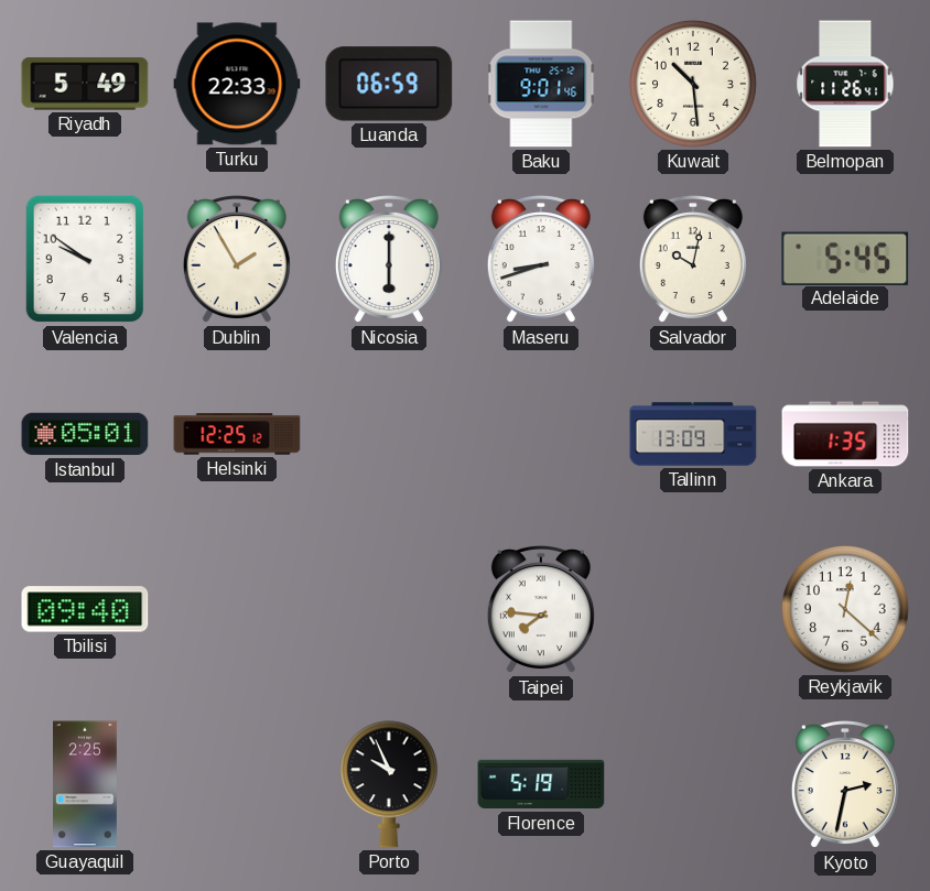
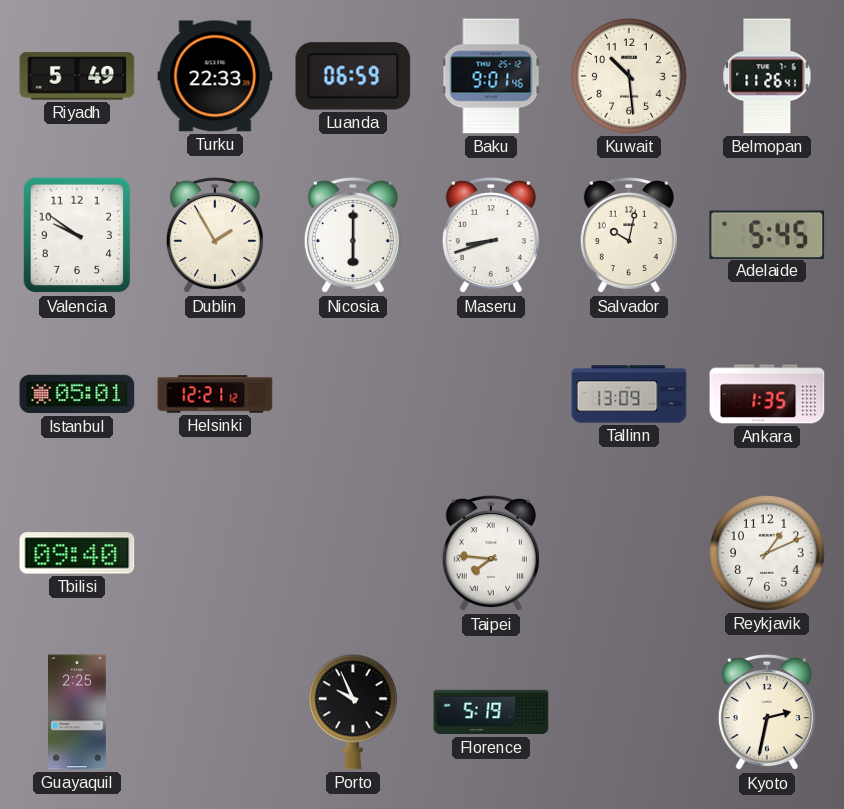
Helsinki: 12:25 -> 12:21
Reykjavik: 12:22 -> 1:11
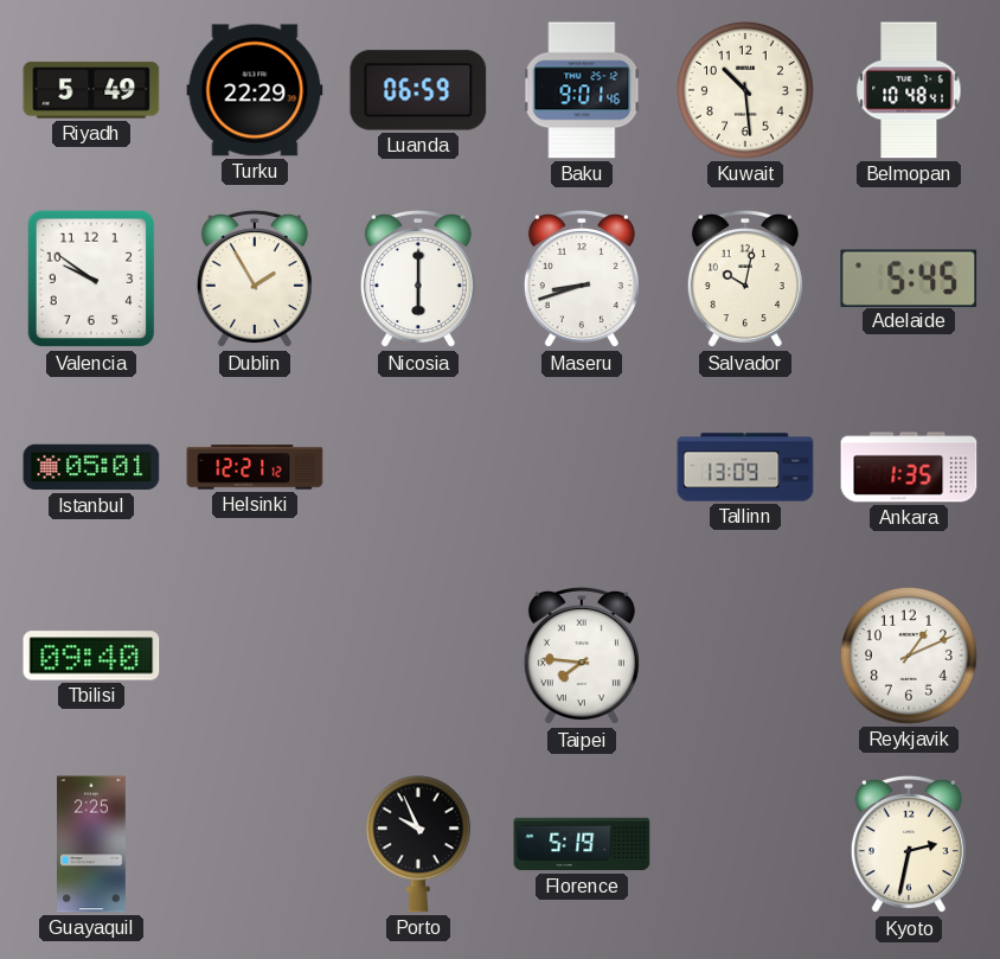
Turku: 22:33 -> 22:29
Belmopan: 11:26 -> 10:48
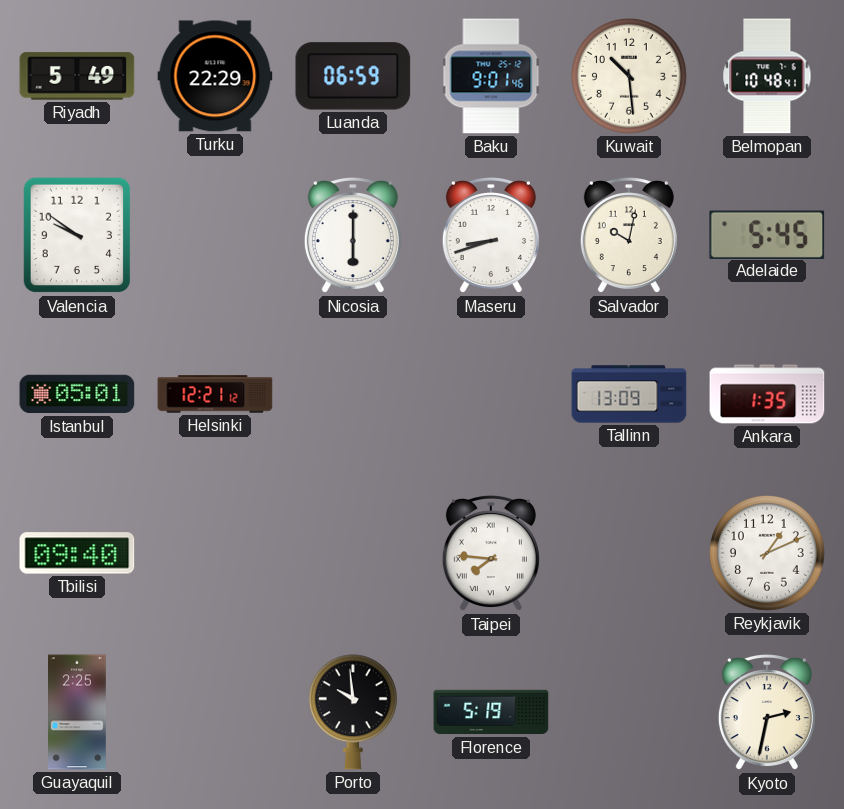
Dublin: 1:55 -> none
Porto: 9:56 -> 9:59
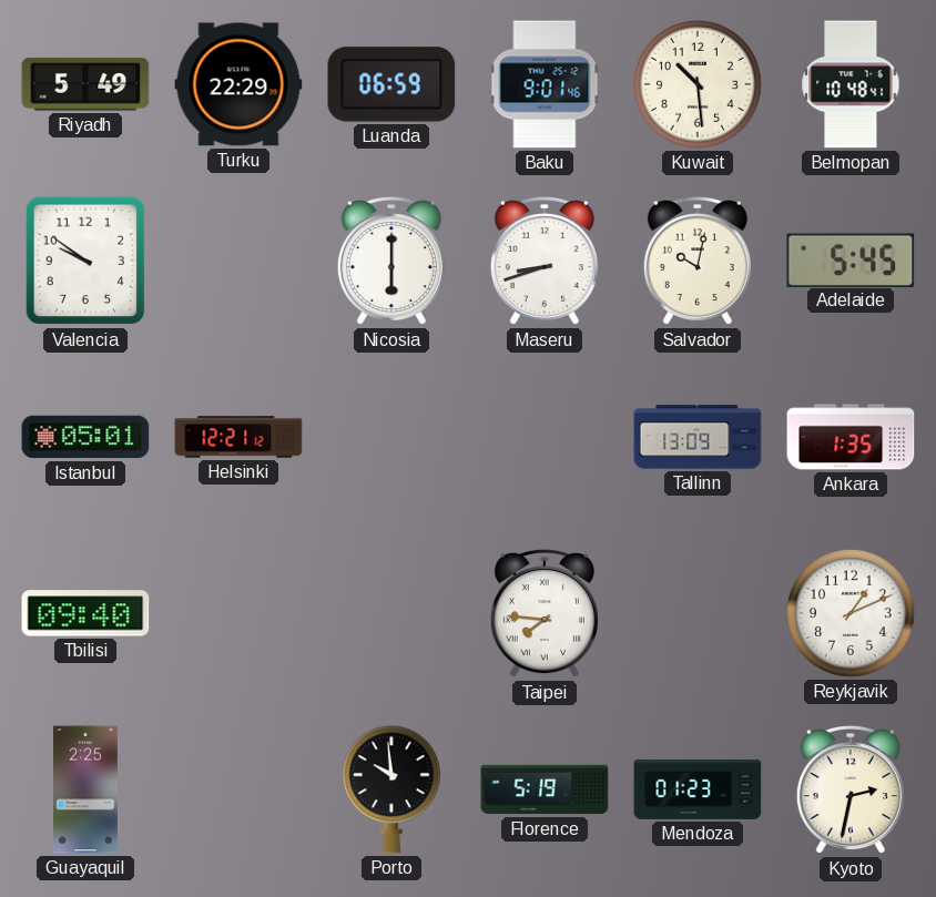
Mendoza: none -> 01:23
